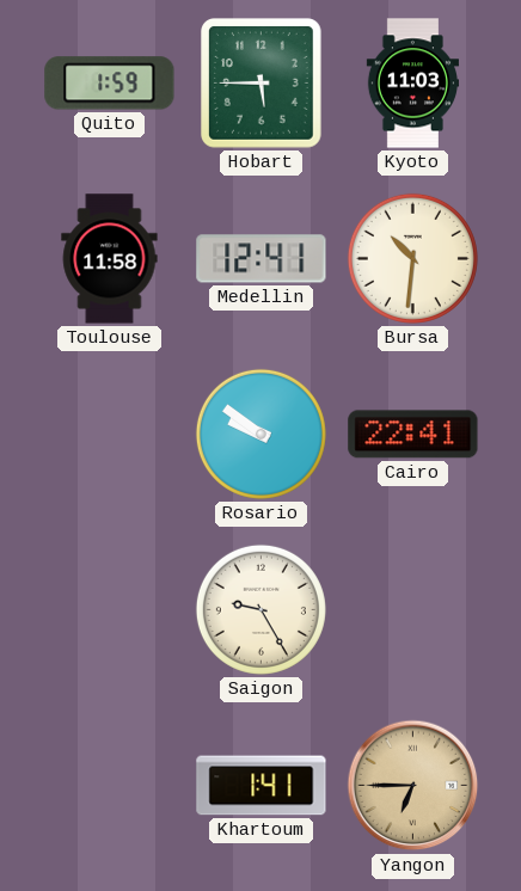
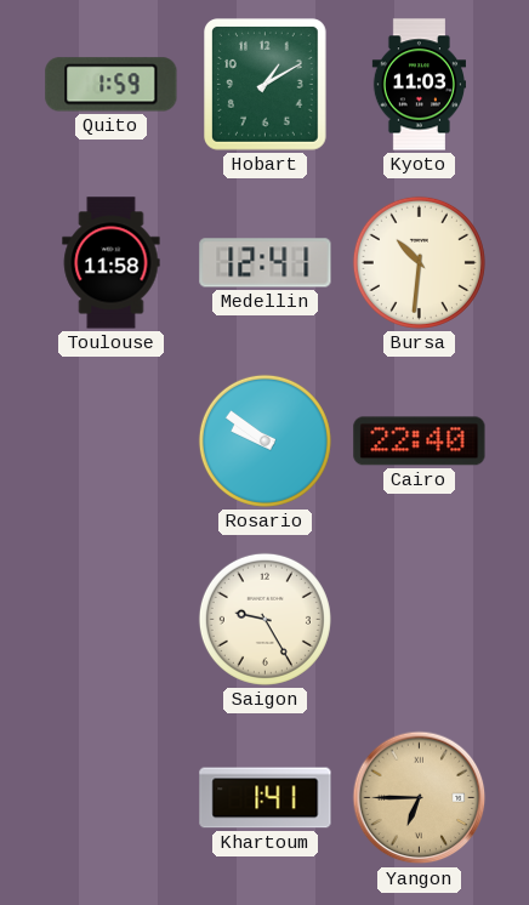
Hobart: 5:45 -> 1:10
Cairo: 22:41 -> 22:40
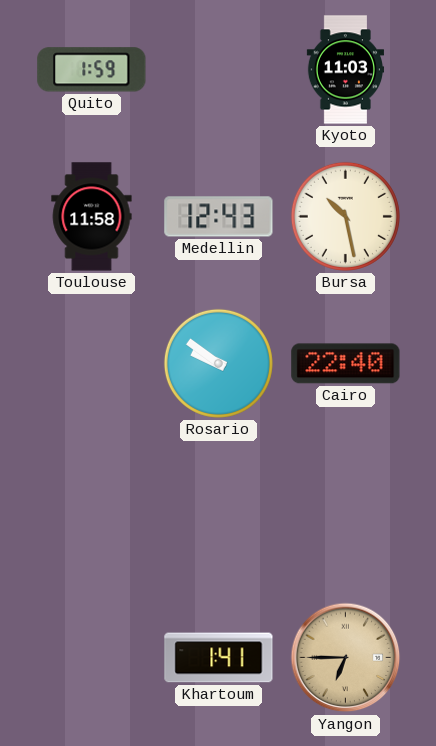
Hobart: 1:10 -> none
Medellin: 12:41 -> 12:43
Bursa: 10:31 -> 10:28
Saigon: 9:25 -> none
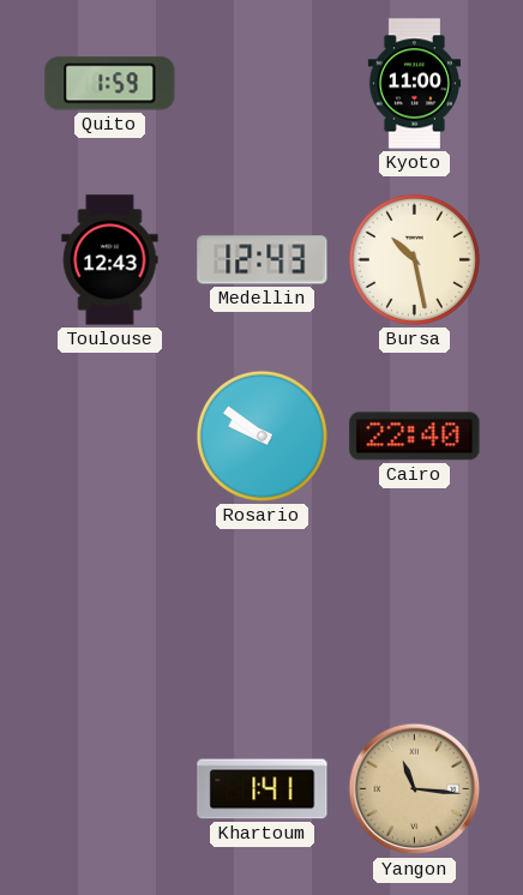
Kyoto: 11:03 -> 11:00
Toulouse: 11:58 -> 12:43
Yangon: 6:45 -> 11:16
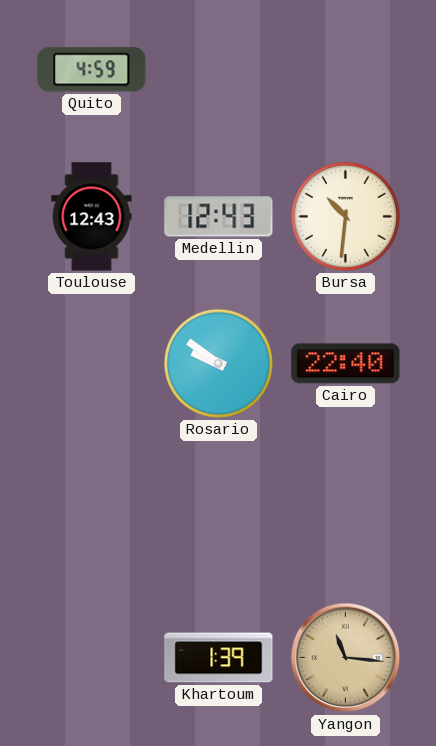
Quito: 1:59 -> 4:59
Kyoto: 11:00 -> none
Bursa: 10:28 -> 10:31
Khartoum: 1:41 -> 1:39
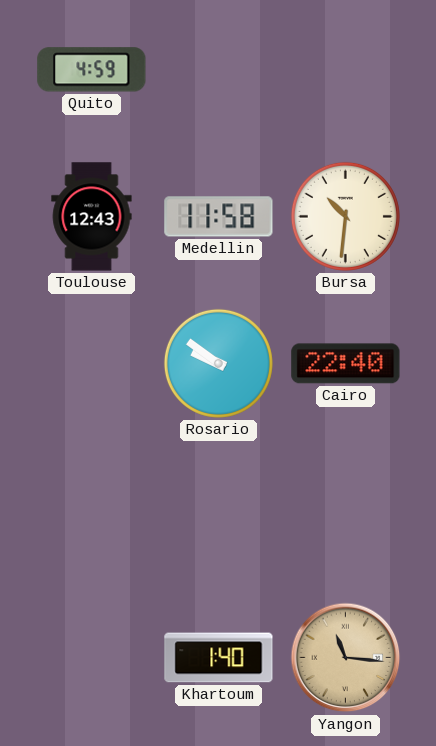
Medellin: 12:43 -> 11:58
Khartoum: 1:39 -> 1:40
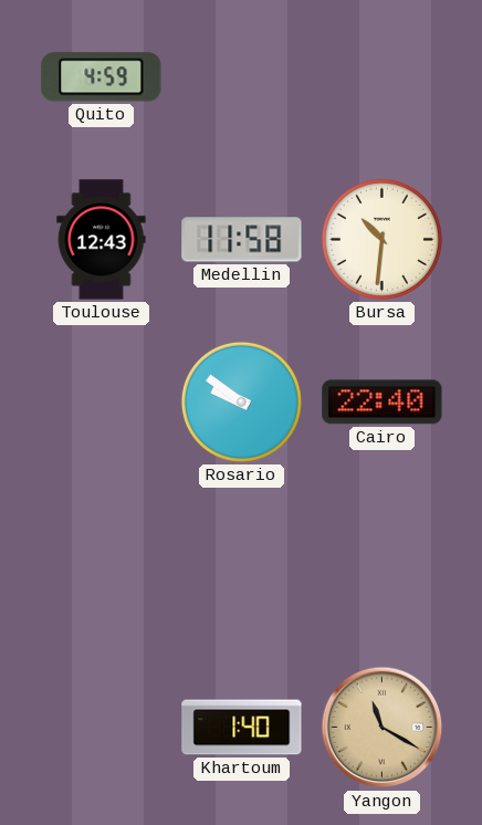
Yangon: 11:16 -> 11:20
